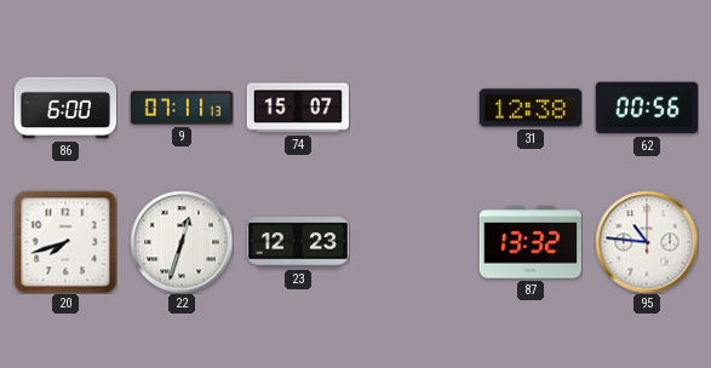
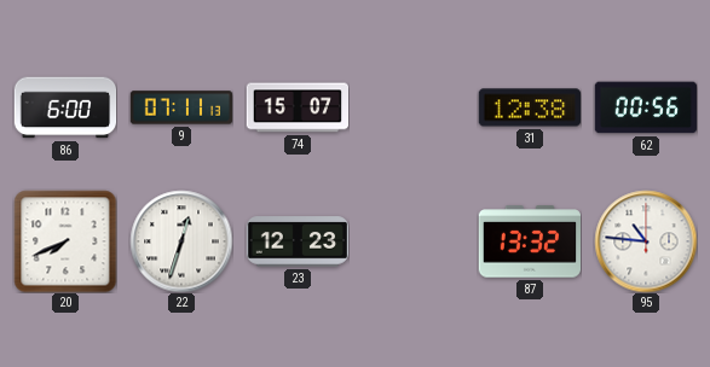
20: 7:42 -> 7:41
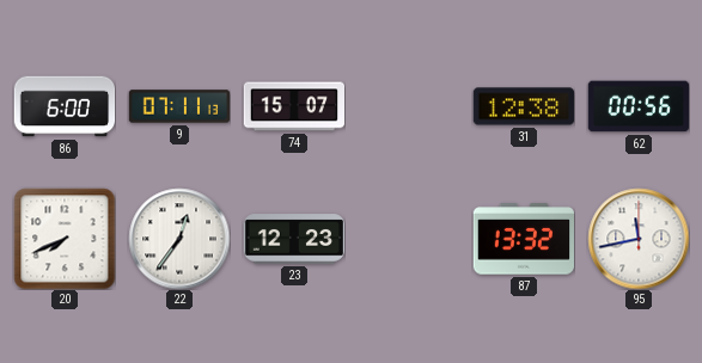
22: 12:33 -> 12:36
95: 10:46 -> 11:43
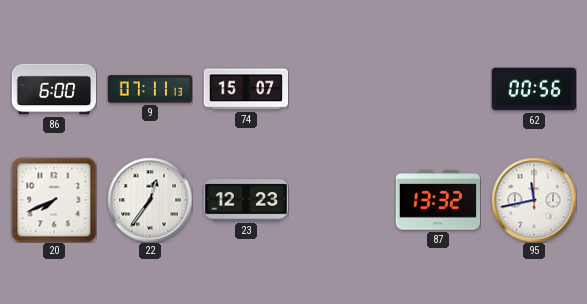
31: 12:38 -> none
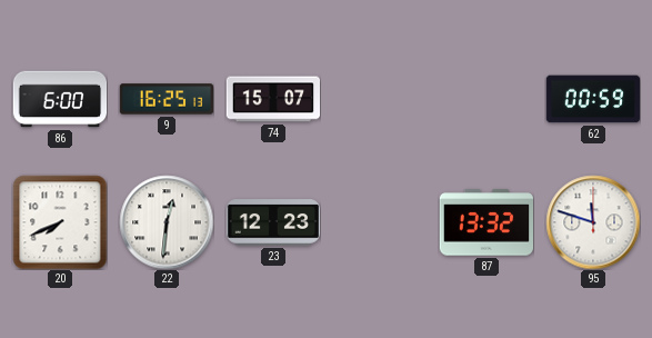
9: 07:11 -> 16:25
62: 00:56 -> 00:59
22: 12:36 -> 12:31
95: 11:43 -> 11:48
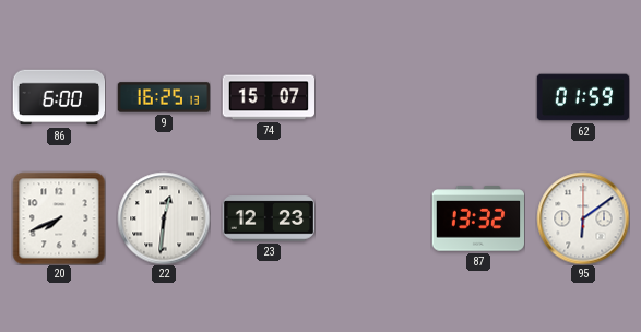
62: 00:59 -> 01:59
95: 11:48 -> 6:09
